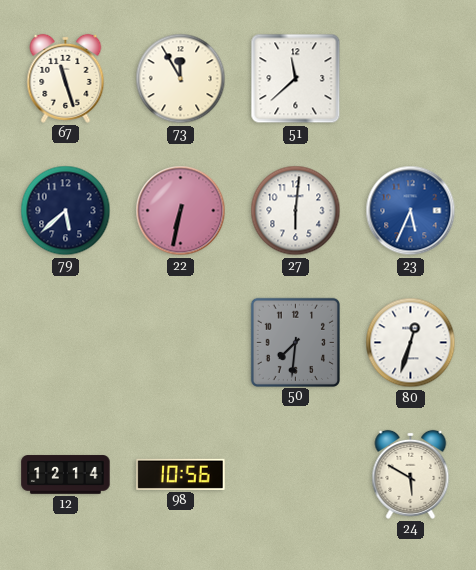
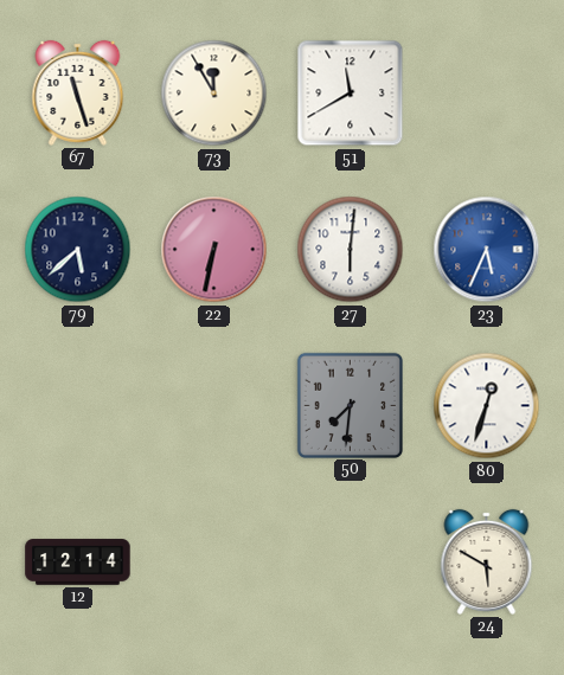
51: 11:38 -> 11:40
98: 10:56 -> none
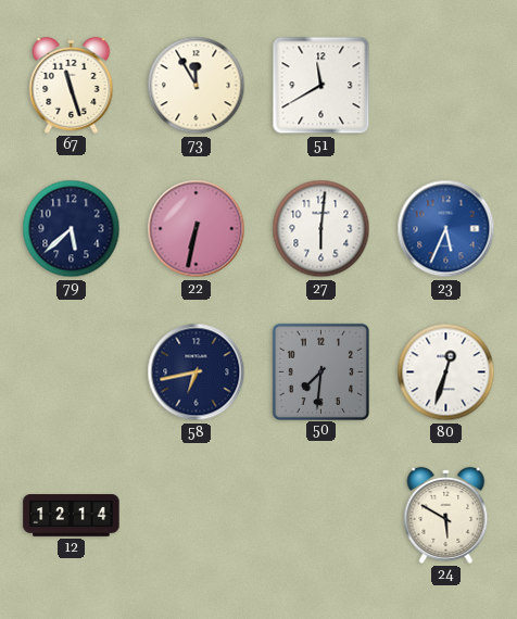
58: none -> 6:43
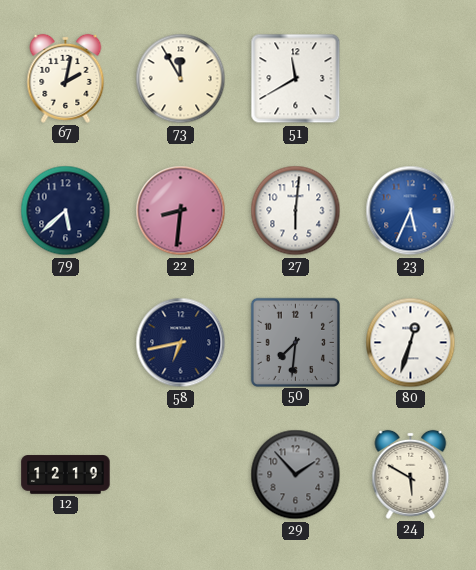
67: 11:27 -> 2:02
22: 6:32 -> 8:31
12: 12:14 -> 12:19
29: none -> 1:53
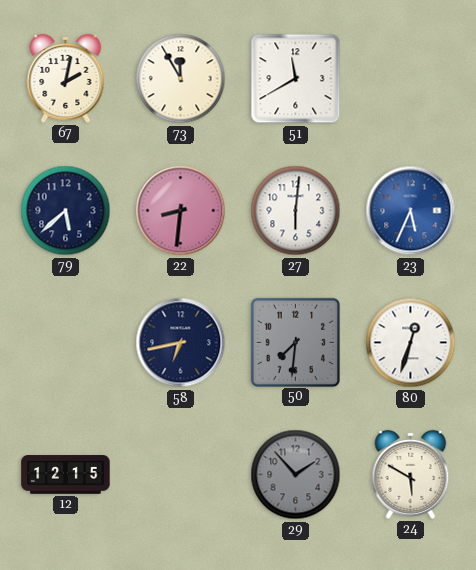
12: 12:19 -> 12:15
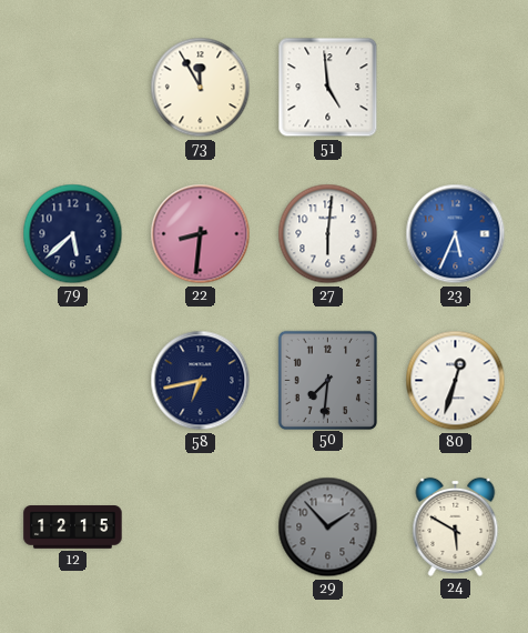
67: 2:02 -> none
51: 11:40 -> 4:59
